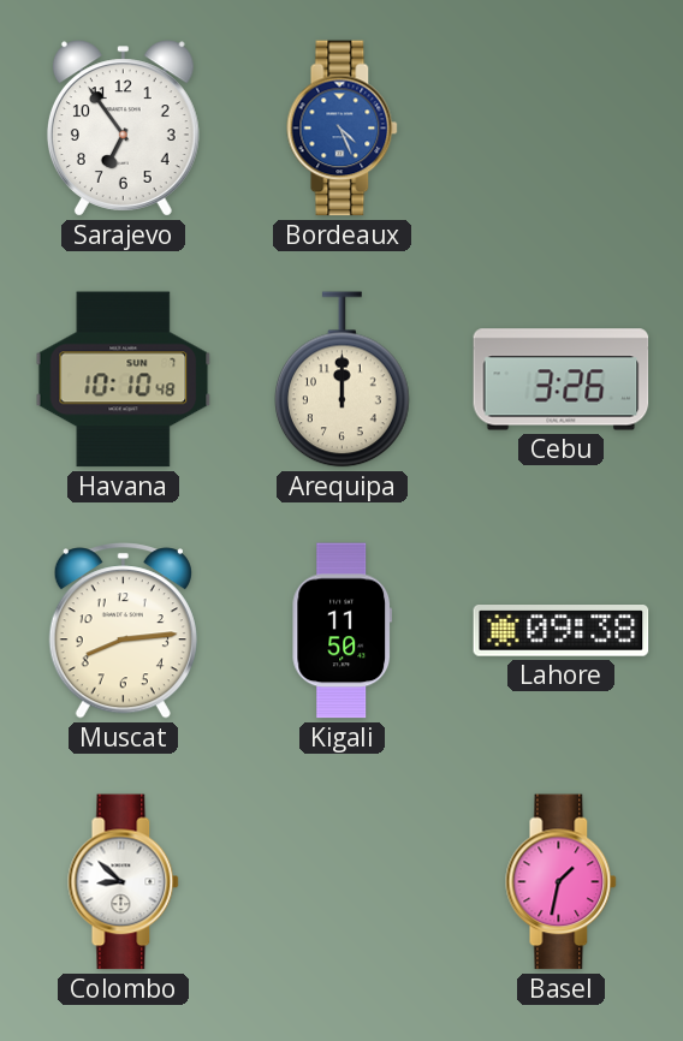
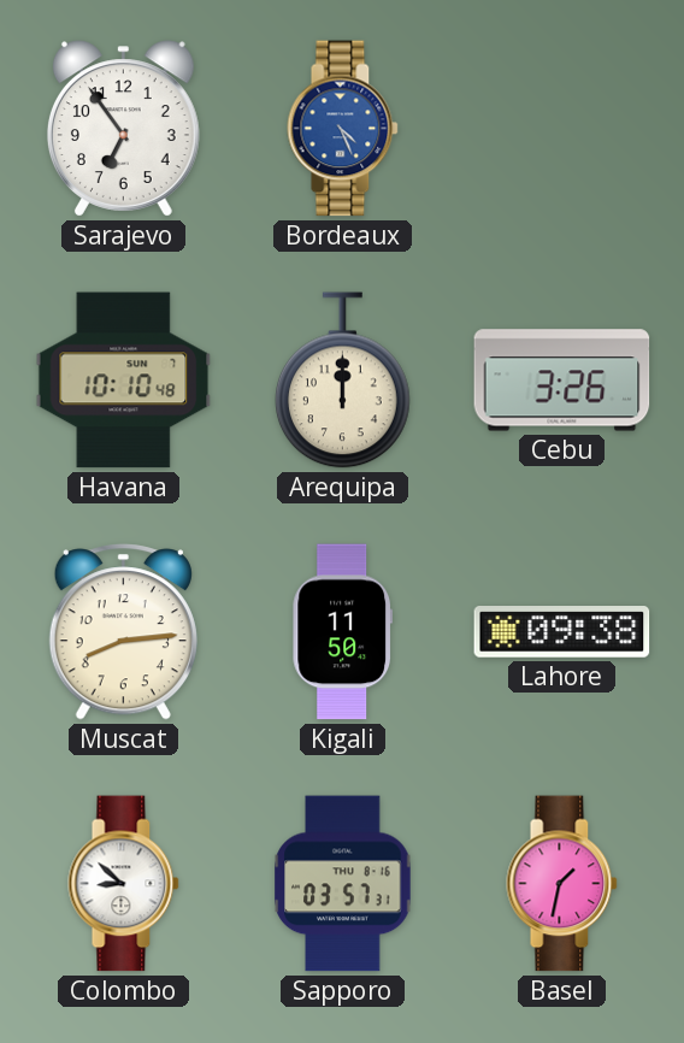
Sapporo: none -> 03:57
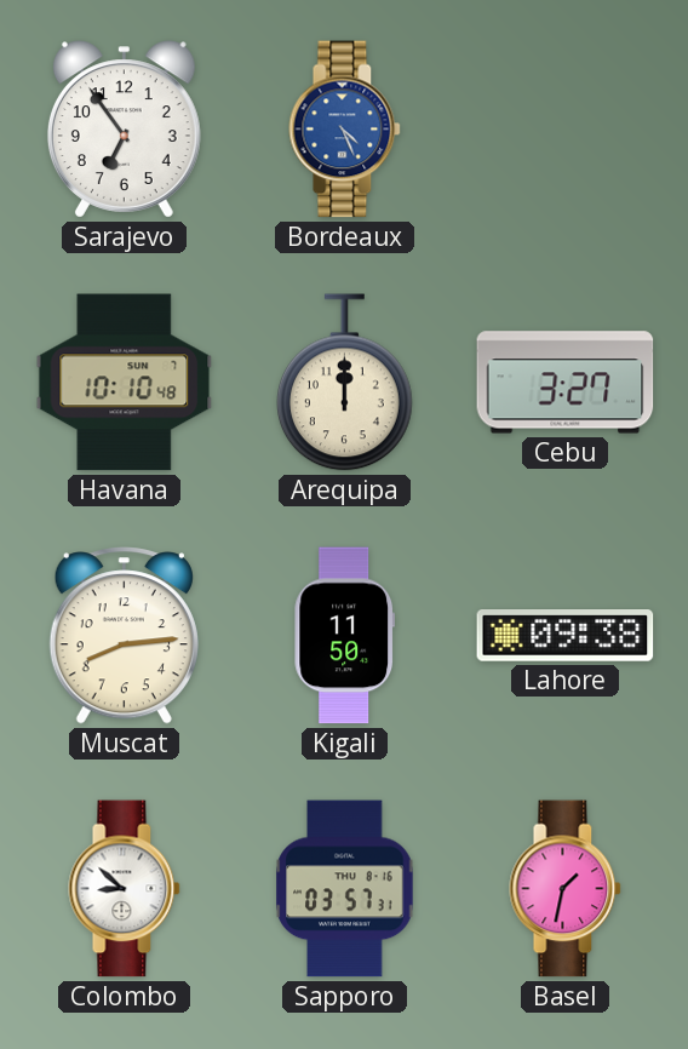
Cebu: 3:26 -> 3:27
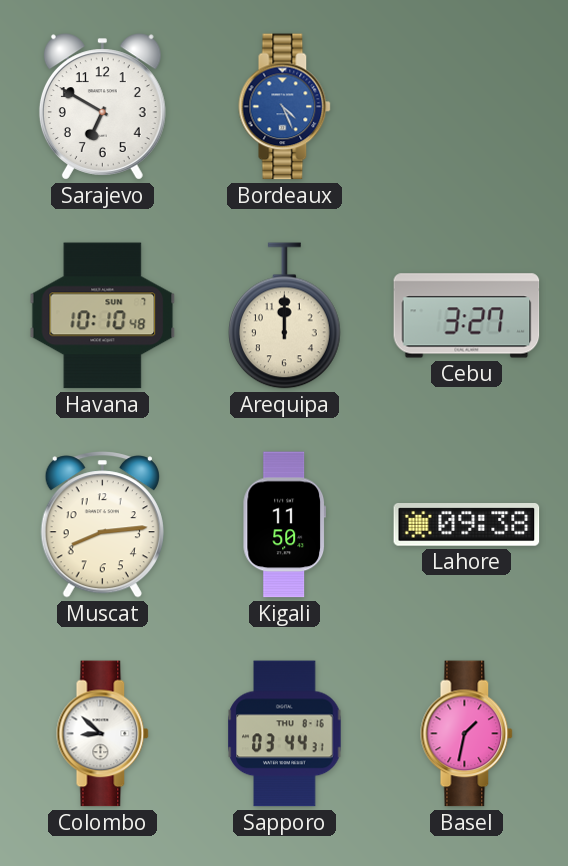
Sarajevo: 6:54 -> 6:50
Sapporo: 03:57 -> 03:44
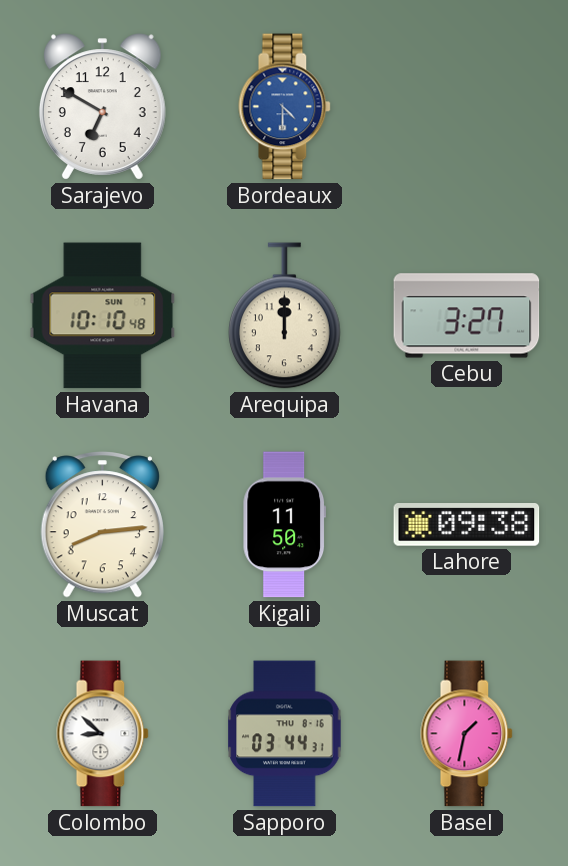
Bordeaux: 4:26 -> 4:30
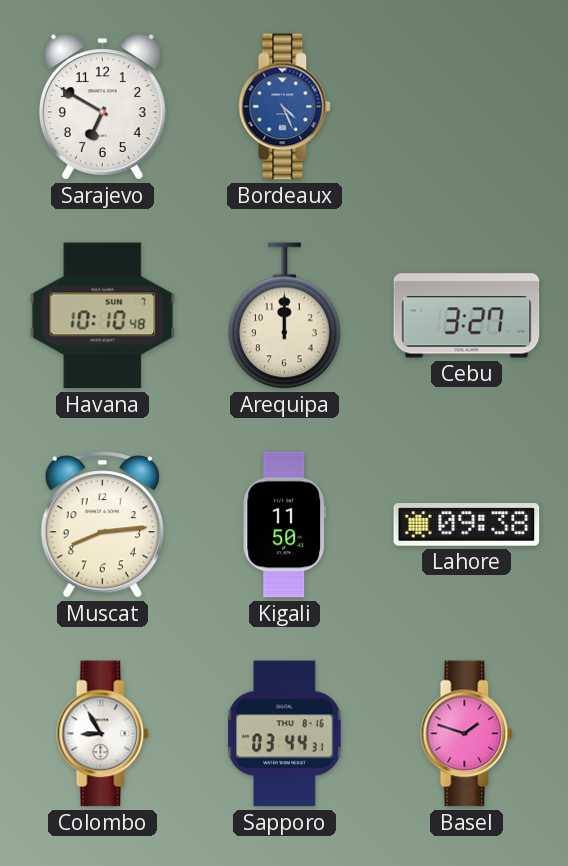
Bordeaux: 4:30 -> 4:26
Colombo: 8:52 -> 8:55
Basel: 1:32 -> 1:48
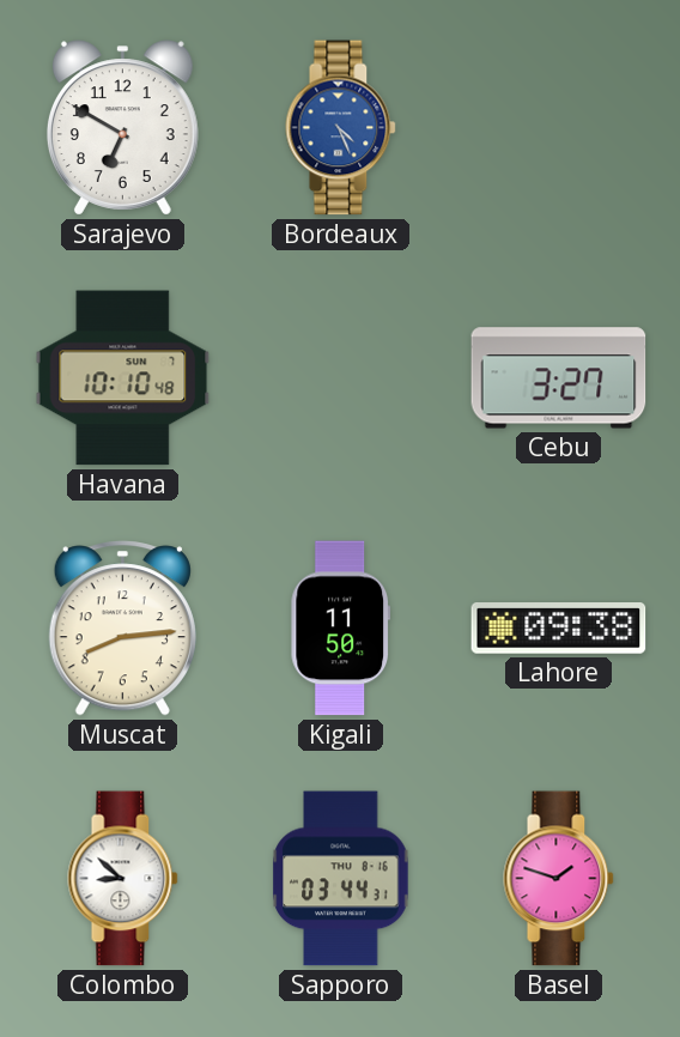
Arequipa: 12:00 -> none
Colombo: 8:55 -> 8:52
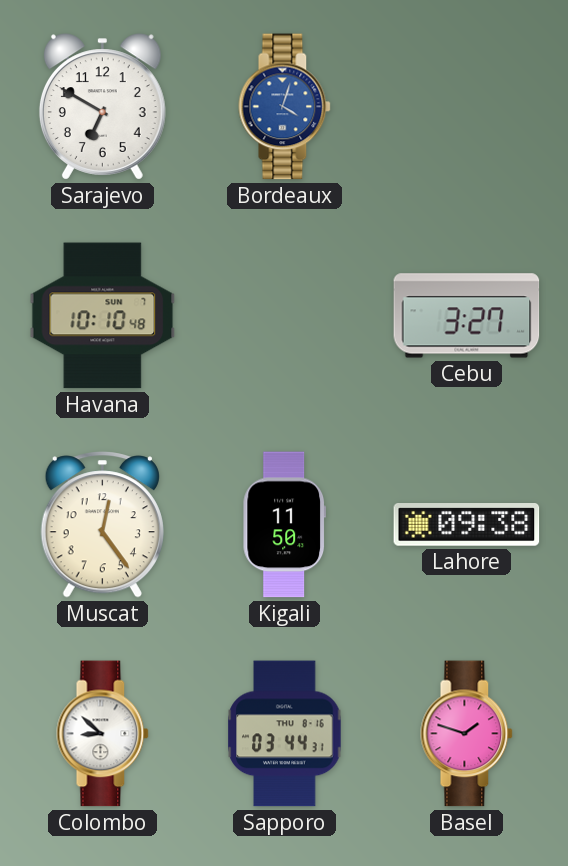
Bordeaux: 4:26 -> 4:03
Muscat: 8:14 -> 12:24
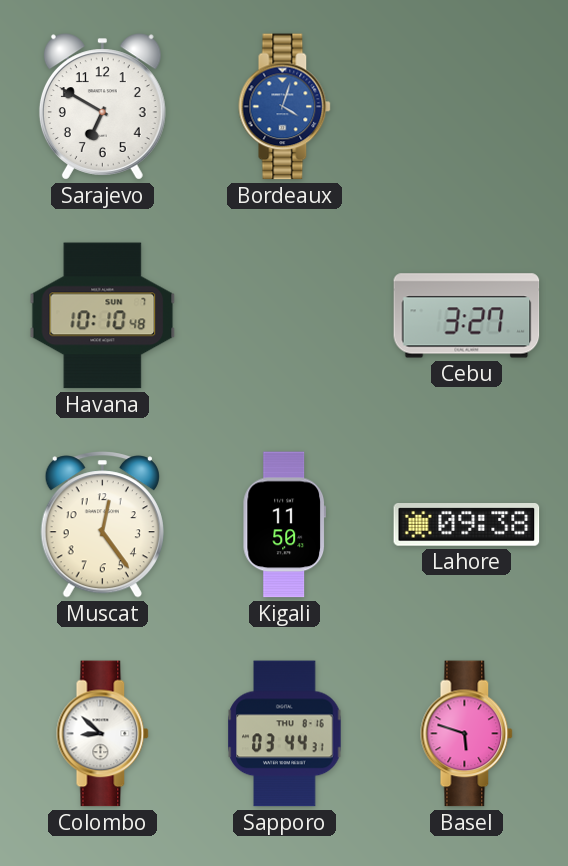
Basel: 1:48 -> 5:48
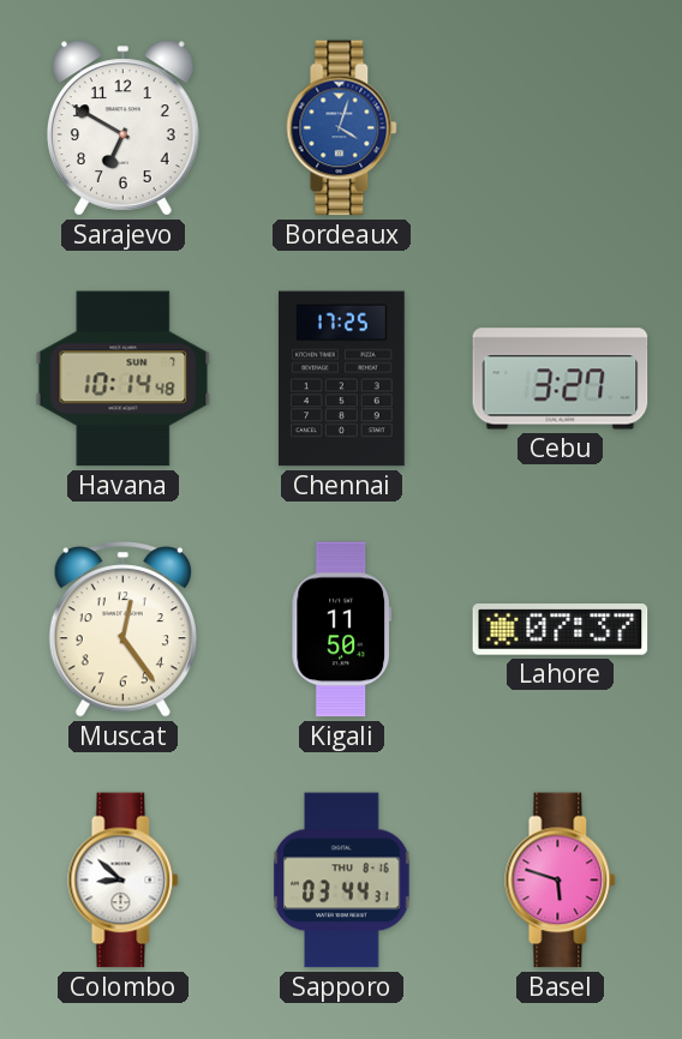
Havana: 10:10 -> 10:14
Chennai: none -> 17:25
Lahore: 09:38 -> 07:37
